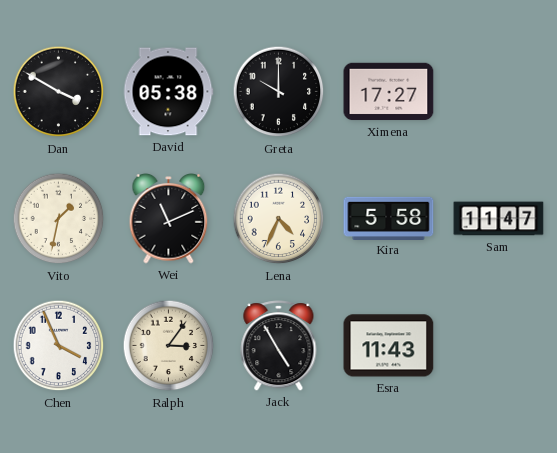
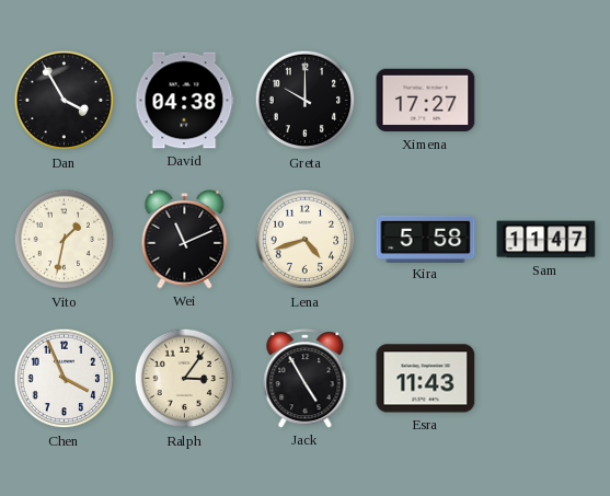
Dan: 3:50 -> 3:55
David: 05:38 -> 04:38
Lena: 4:34 -> 4:42
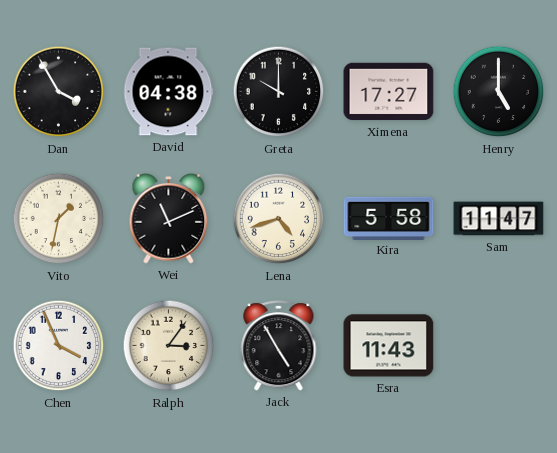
Henry: none -> 5:00
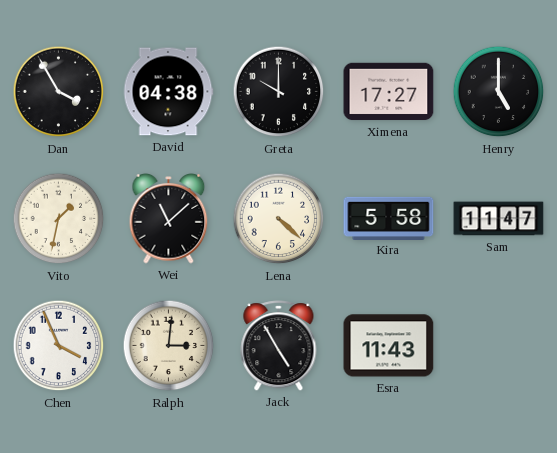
Wei: 11:11 -> 11:08
Lena: 4:42 -> 4:22
Ralph: 3:06 -> 3:01
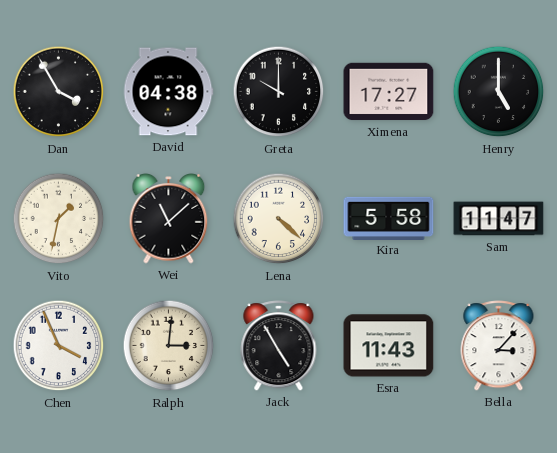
Bella: none -> 3:07
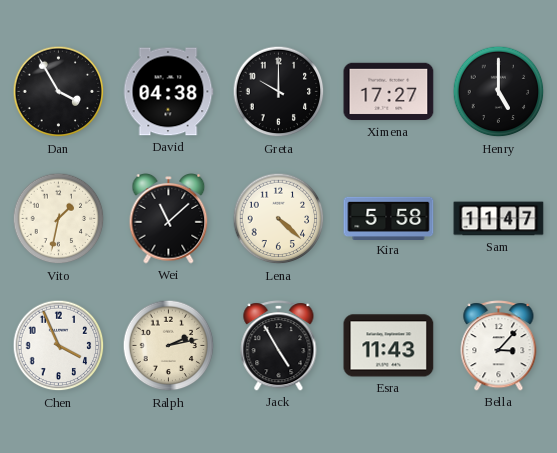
Ralph: 3:01 -> 2:13
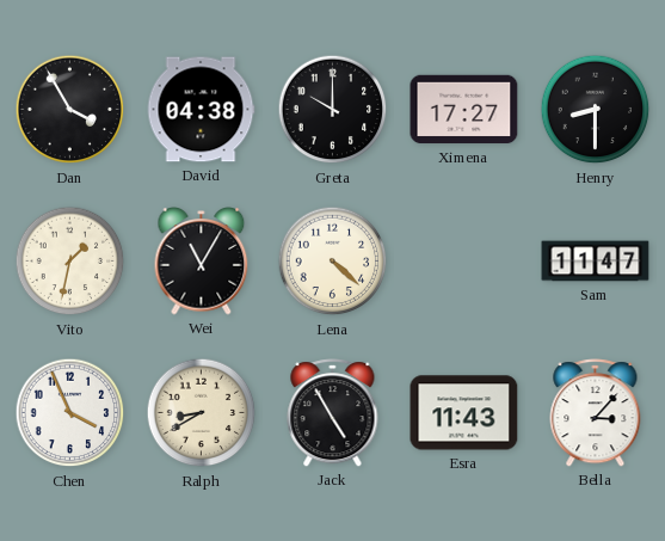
Henry: 5:00 -> 8:30
Wei: 11:08 -> 11:05
Kira: 5:58 -> none
Ralph: 2:13 -> 8:40
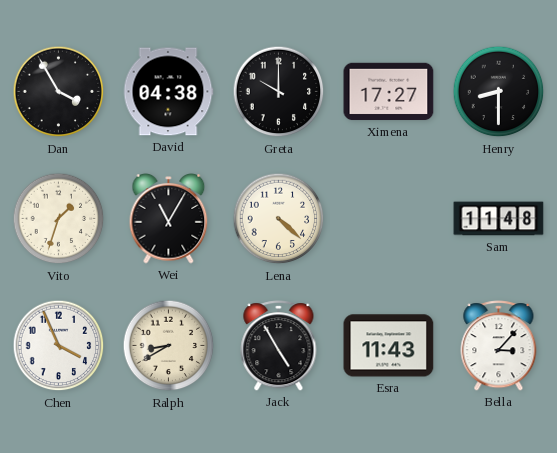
Vito: 1:32 -> 1:33
Sam: 11:47 -> 11:48
